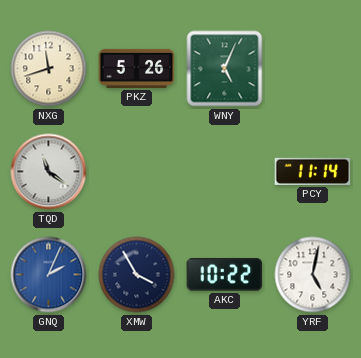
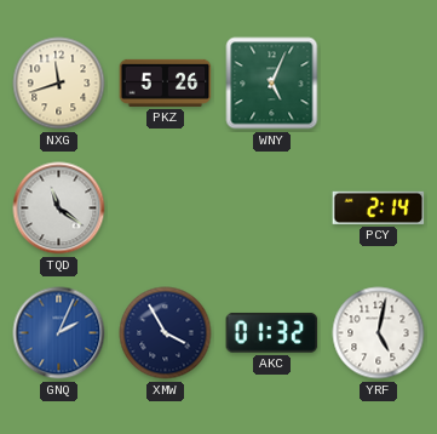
PCY: 11:14 -> 2:14
AKC: 10:22 -> 01:32
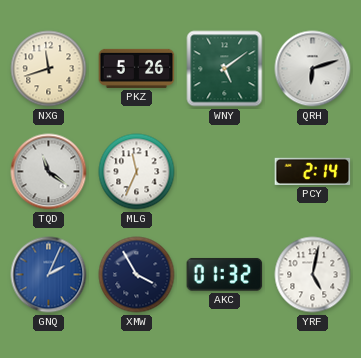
WNY: 5:04 -> 5:09
QRH: none -> 6:12
MLG: none -> 11:34
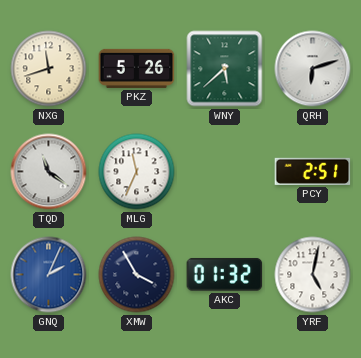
WNY: 5:09 -> 5:38
PCY: 2:14 -> 2:51
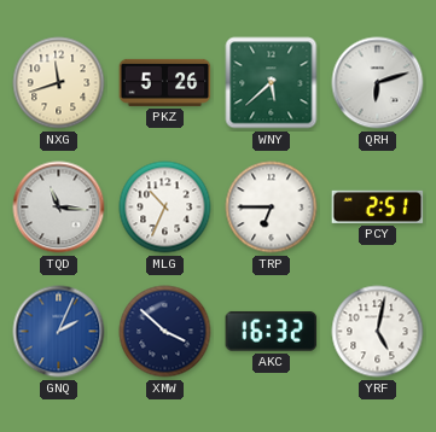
TQD: 11:21 -> 11:16
MLG: 11:34 -> 10:34
TRP: none -> 6:45
XMW: 3:55 -> 3:52
AKC: 01:32 -> 16:32
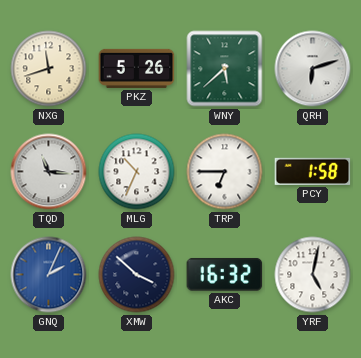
PCY: 2:51 -> 1:58
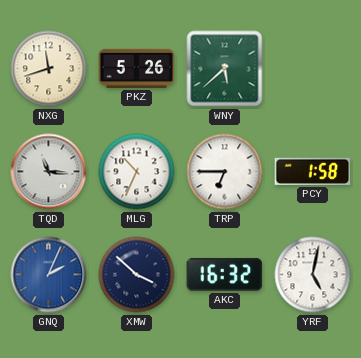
QRH: 6:12 -> none
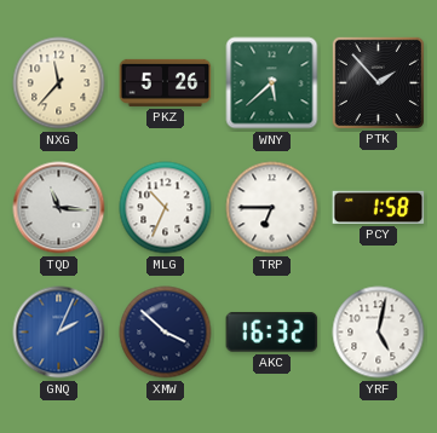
NXG: 11:42 -> 11:37
PTK: none -> 1:53
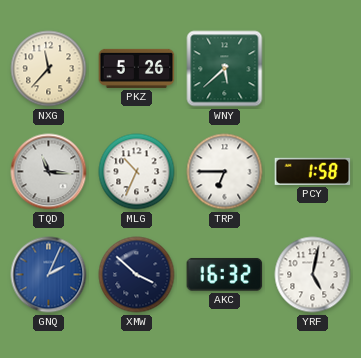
PTK: 1:53 -> none
